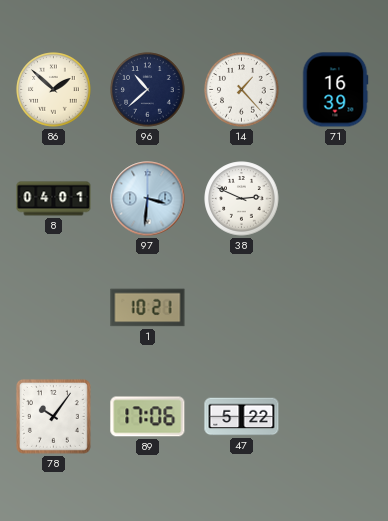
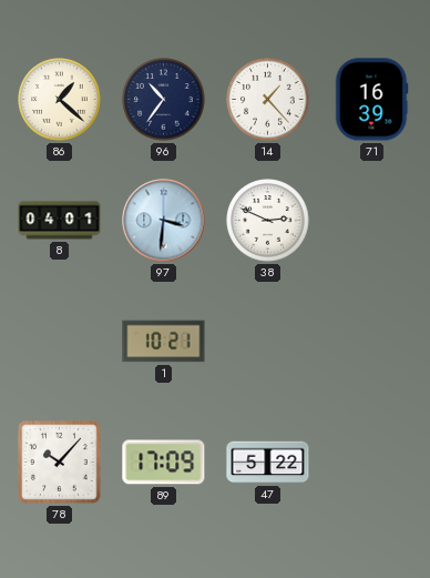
86: 1:52 -> 1:22
96: 10:38 -> 10:36
78: 10:06 -> 10:07
89: 17:06 -> 17:09
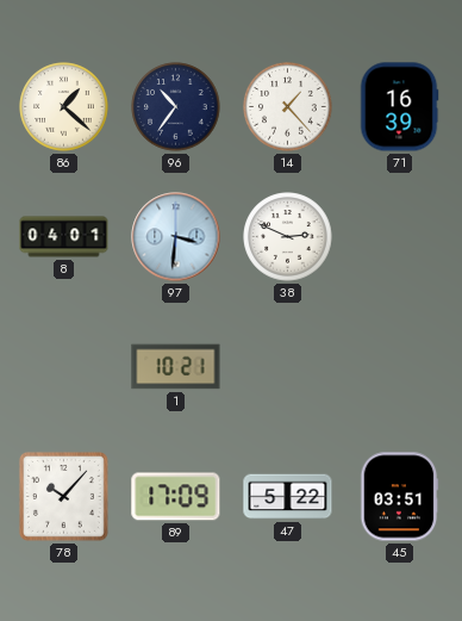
45: none -> 03:51
